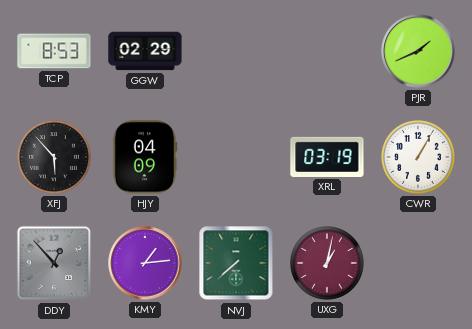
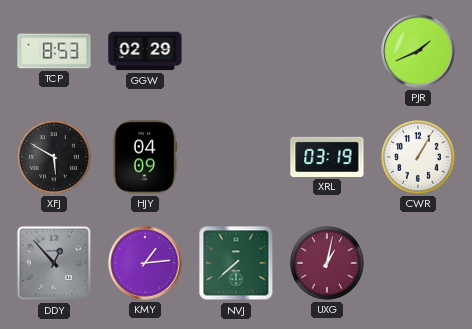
XFJ: 5:53 -> 5:50
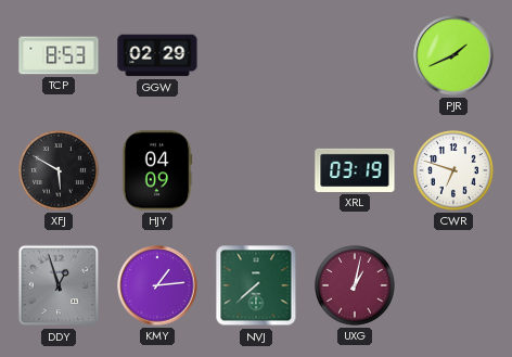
CWR: 1:05 -> 6:48
DDY: 12:53 -> 12:57
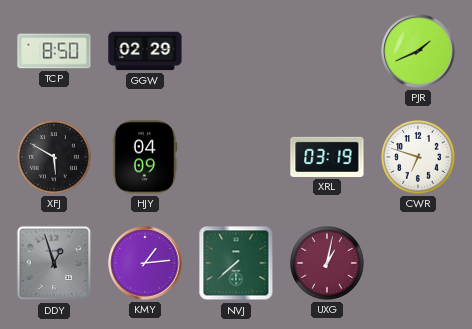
TCP: 8:53 -> 8:50
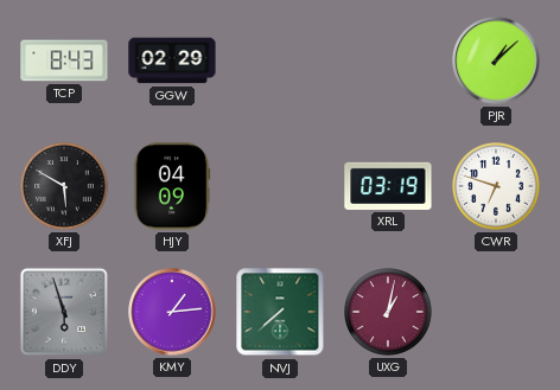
TCP: 8:50 -> 8:43
PJR: 1:41 -> 1:08
DDY: 12:57 -> 5:57
